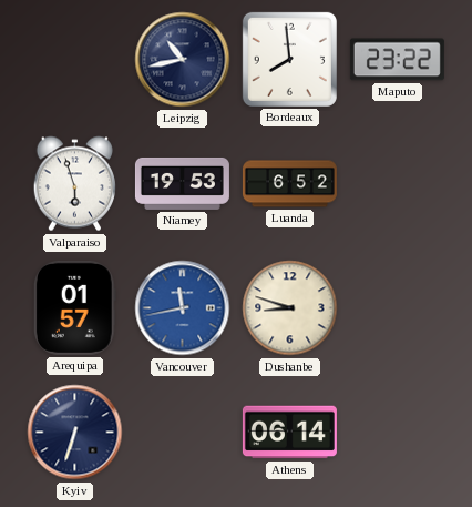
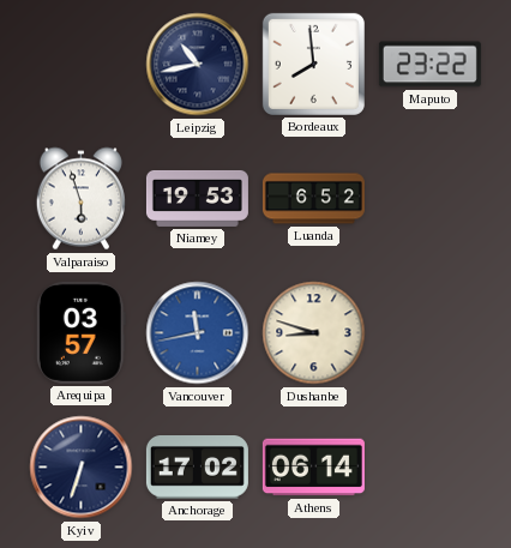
Arequipa: 01:57 -> 03:57
Anchorage: none -> 17:02
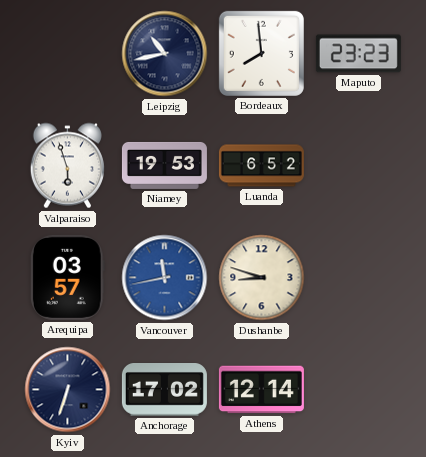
Maputo: 23:22 -> 23:23
Athens: 06:14 -> 12:14
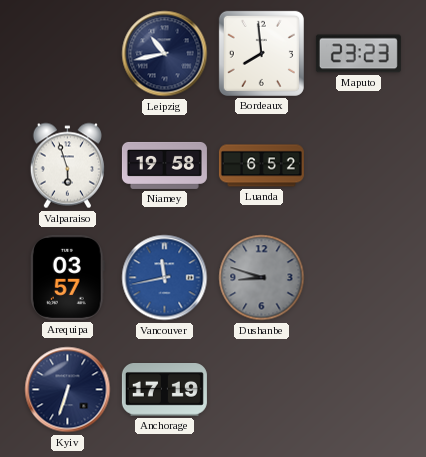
Niamey: 19:53 -> 19:58
Dushanbe dial: cream -> grey
Anchorage: 17:02 -> 17:19
Athens: 12:14 -> none
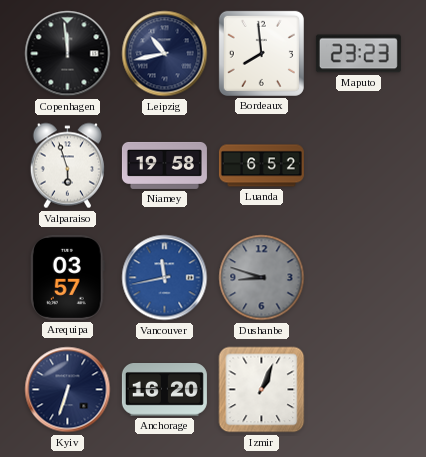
Copenhagen: none -> 11:59
Anchorage: 17:19 -> 16:20
Izmir: none -> 1:04
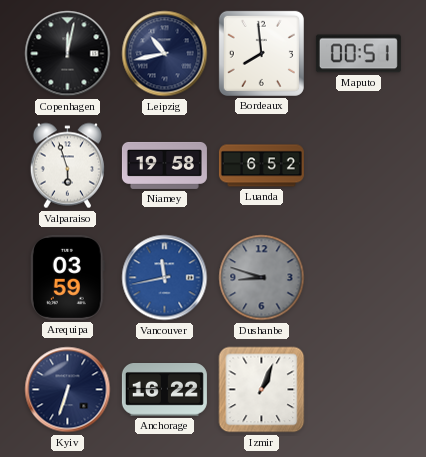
Copenhagen: 11:59 -> 12:02
Maputo: 23:23 -> 00:51
Arequipa: 03:57 -> 03:59
Anchorage: 16:20 -> 16:22
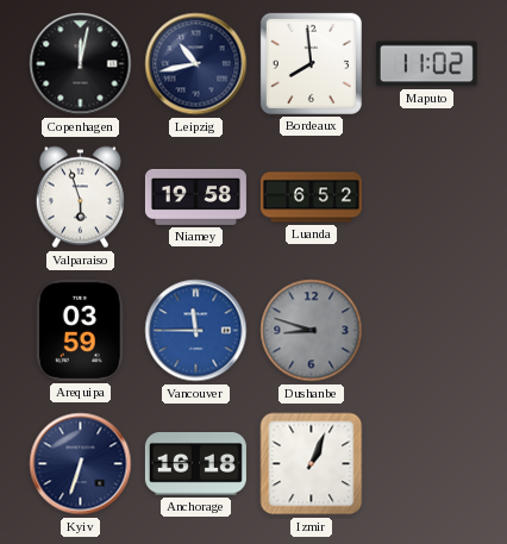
Maputo: 00:51 -> 11:02
Vancouver: 11:43 -> 11:45
Anchorage: 16:22 -> 16:18
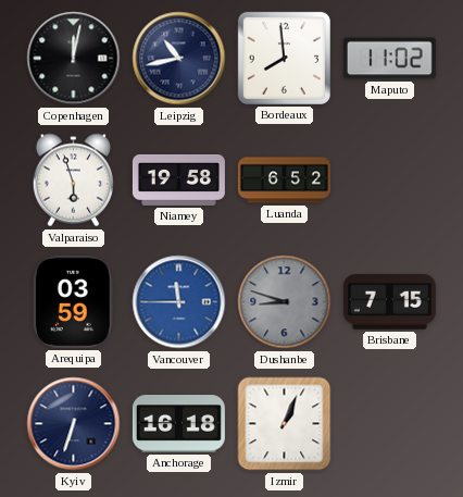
Brisbane: none -> 7:15
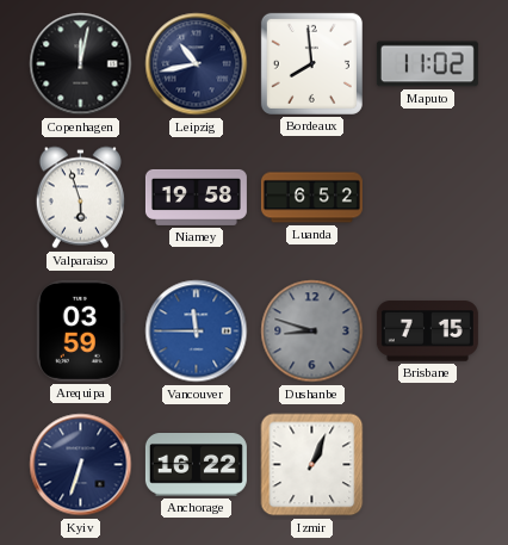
Anchorage: 16:18 -> 16:22
